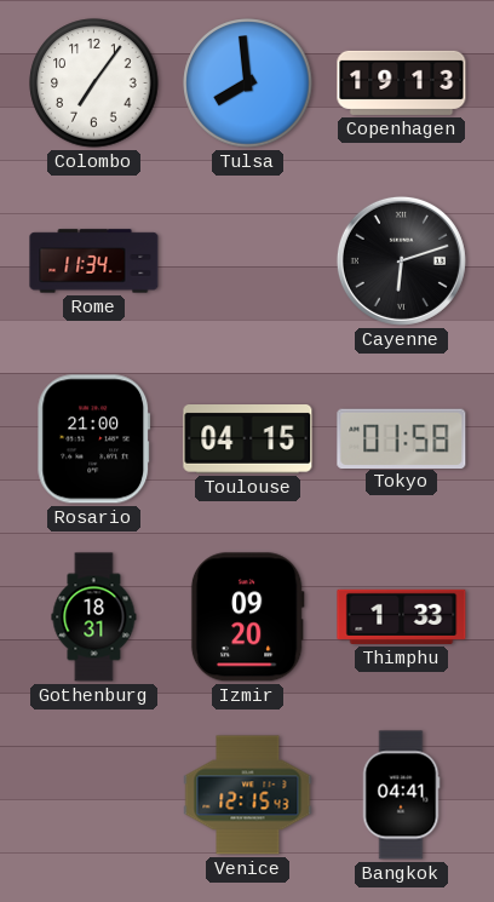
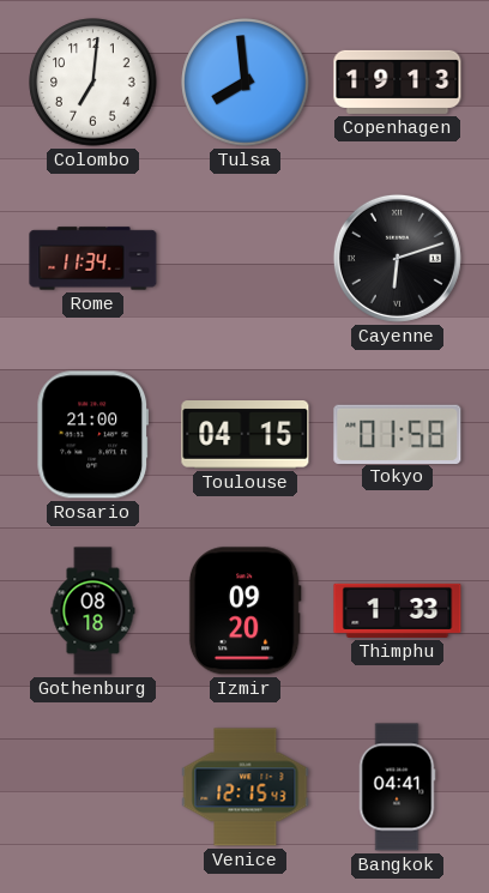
Colombo: 7:06 -> 7:01
Gothenburg: 18:31 -> 08:18
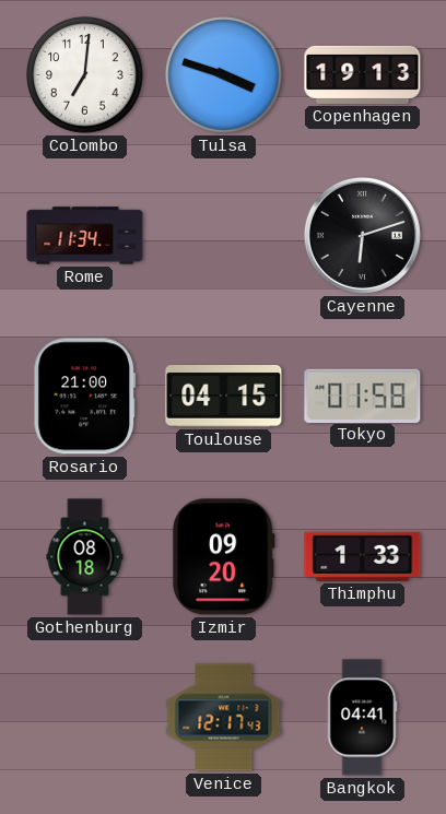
Tulsa: 7:59 -> 3:48
Venice: 12:15 -> 12:17
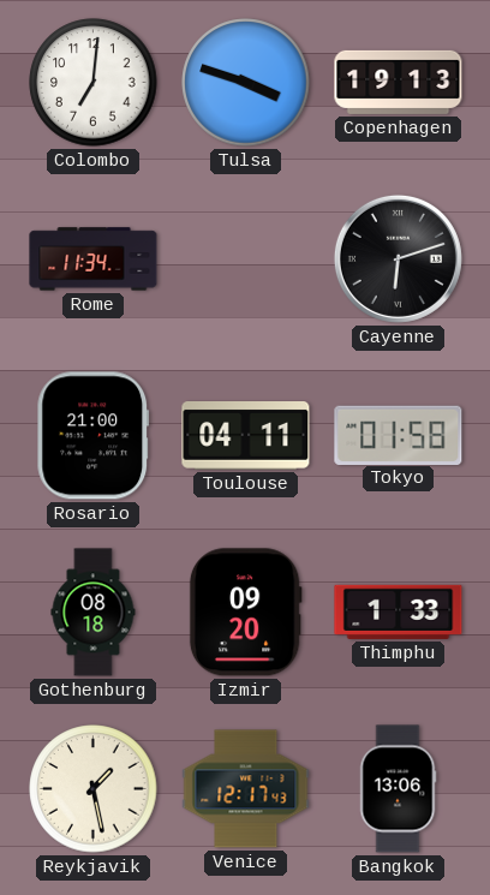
Toulouse: 04:15 -> 04:11
Reykjavik: none -> 1:28
Bangkok: 04:41 -> 13:06
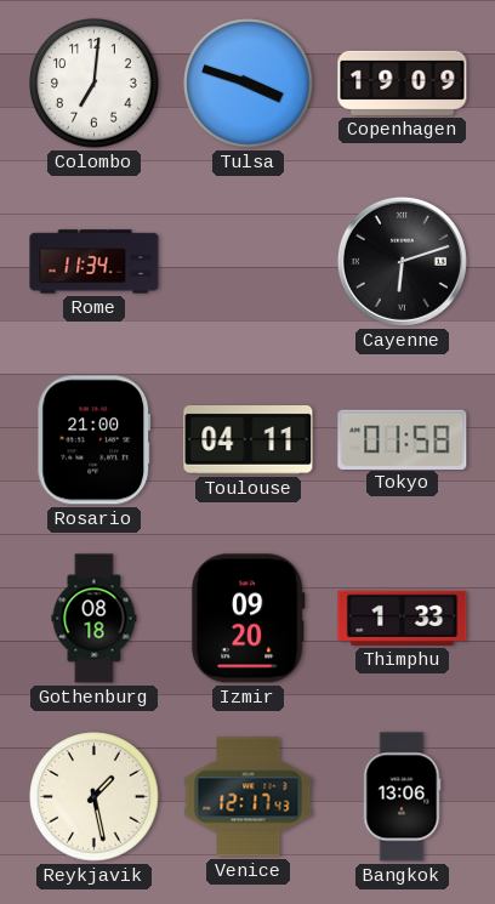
Copenhagen: 19:13 -> 19:09
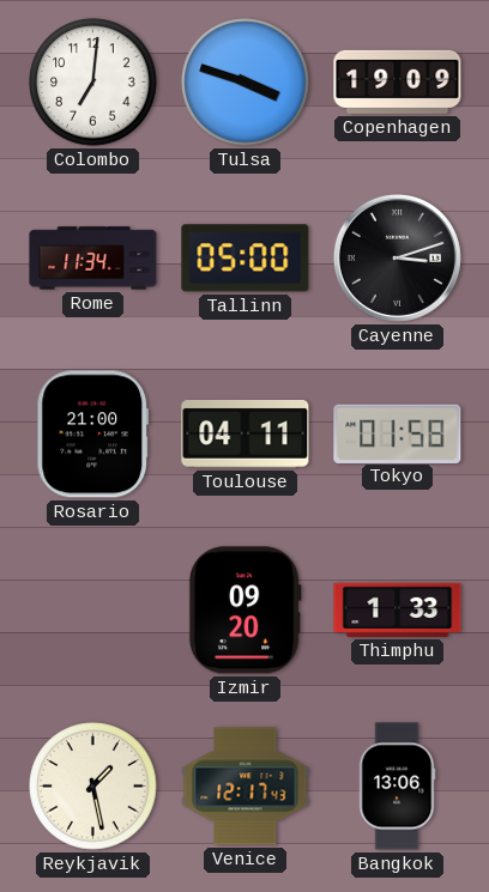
Tallinn: none -> 05:00
Cayenne: 6:12 -> 3:12
Gothenburg: 08:18 -> none
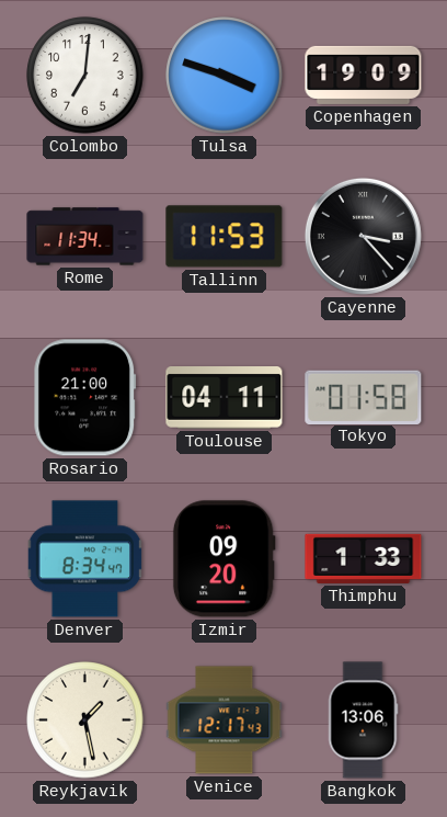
Tallinn: 05:00 -> 11:53
Cayenne: 3:12 -> 3:23
Denver: none -> 8:34
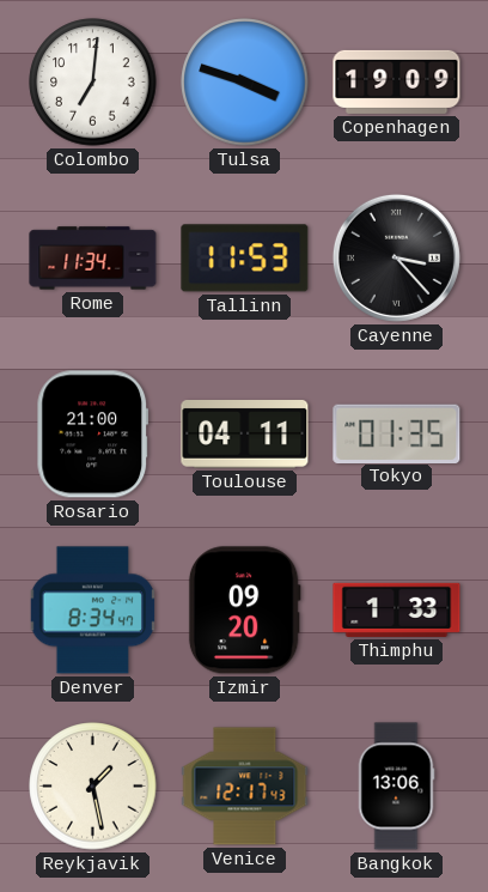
Tokyo: 01:58 -> 01:35
